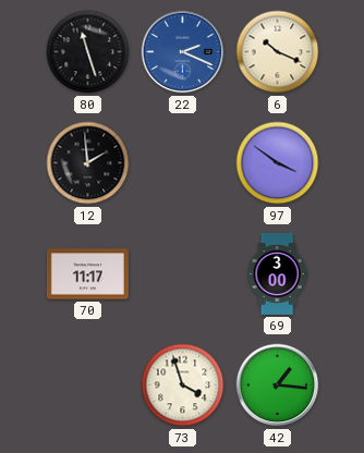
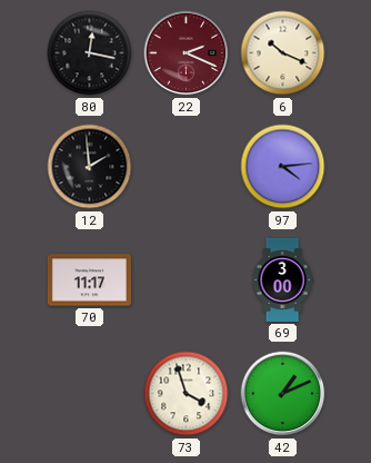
80: 11:27 -> 12:17
22 dial: blue -> burgundy
97: 3:51 -> 4:14
42: 1:16 -> 1:11
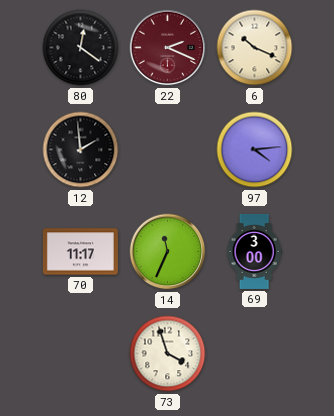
80: 12:17 -> 12:21
14: none -> 11:34
42: 1:11 -> none
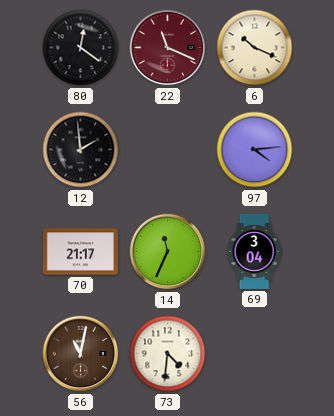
22: 2:19 -> 11:19
70: 11:17 -> 21:17
69: 3:00 -> 3:04
56: none -> 11:02
73: 3:57 -> 4:31
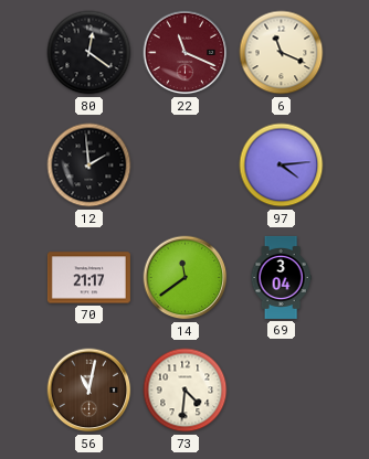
6: 10:19 -> 11:19
14: 11:34 -> 11:39
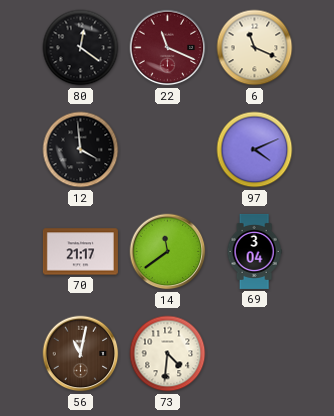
12: 1:59 -> 3:59
97: 4:14 -> 4:11
